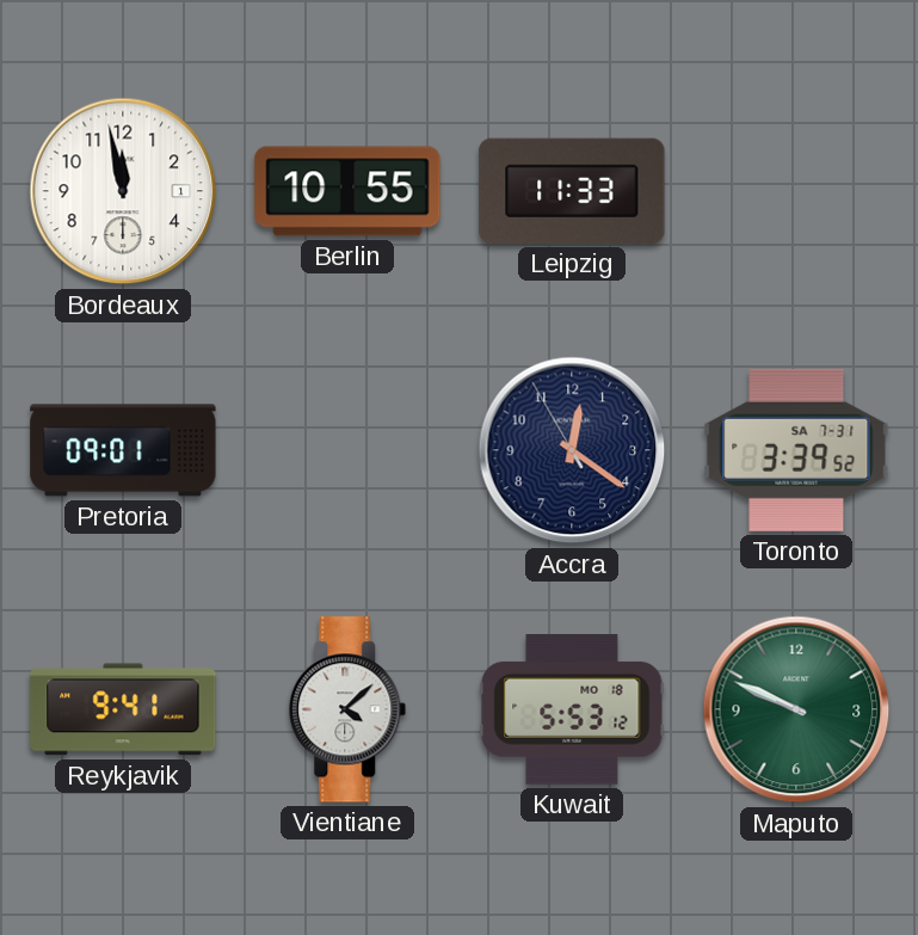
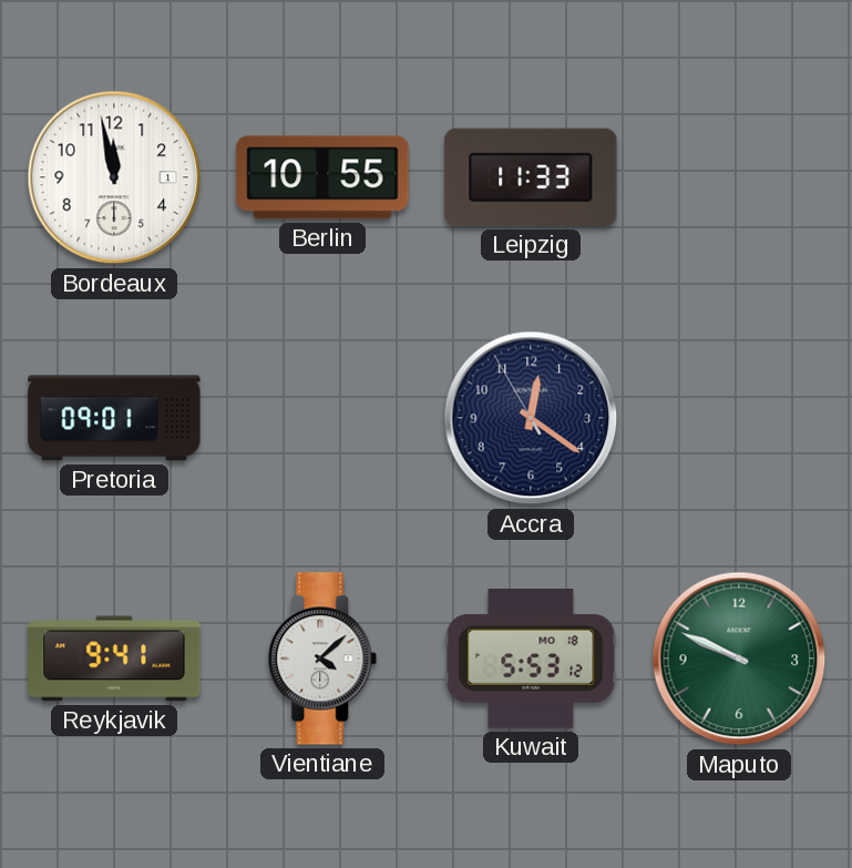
Toronto: 3:39 -> none
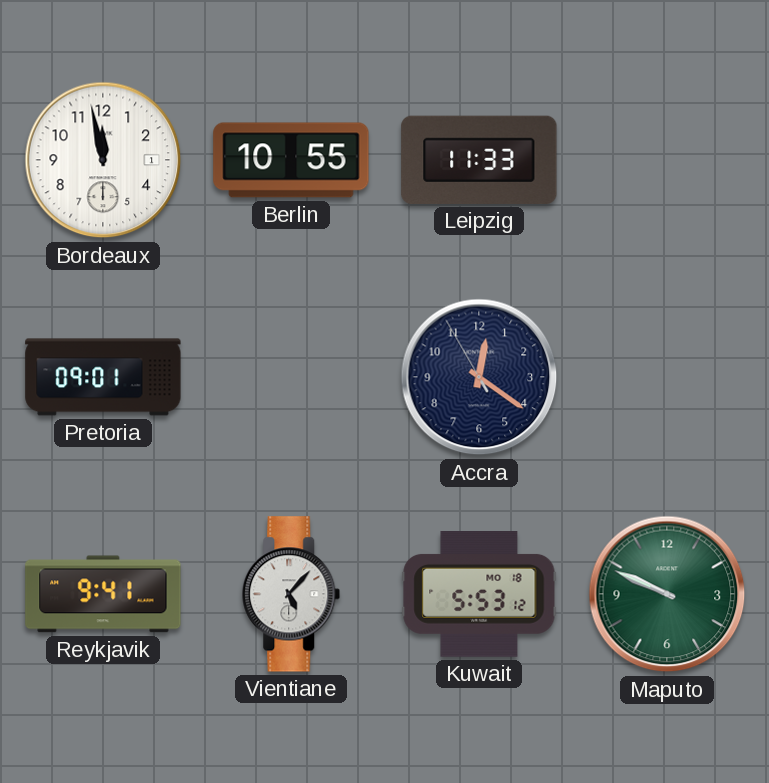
Vientiane: 4:08 -> 5:07
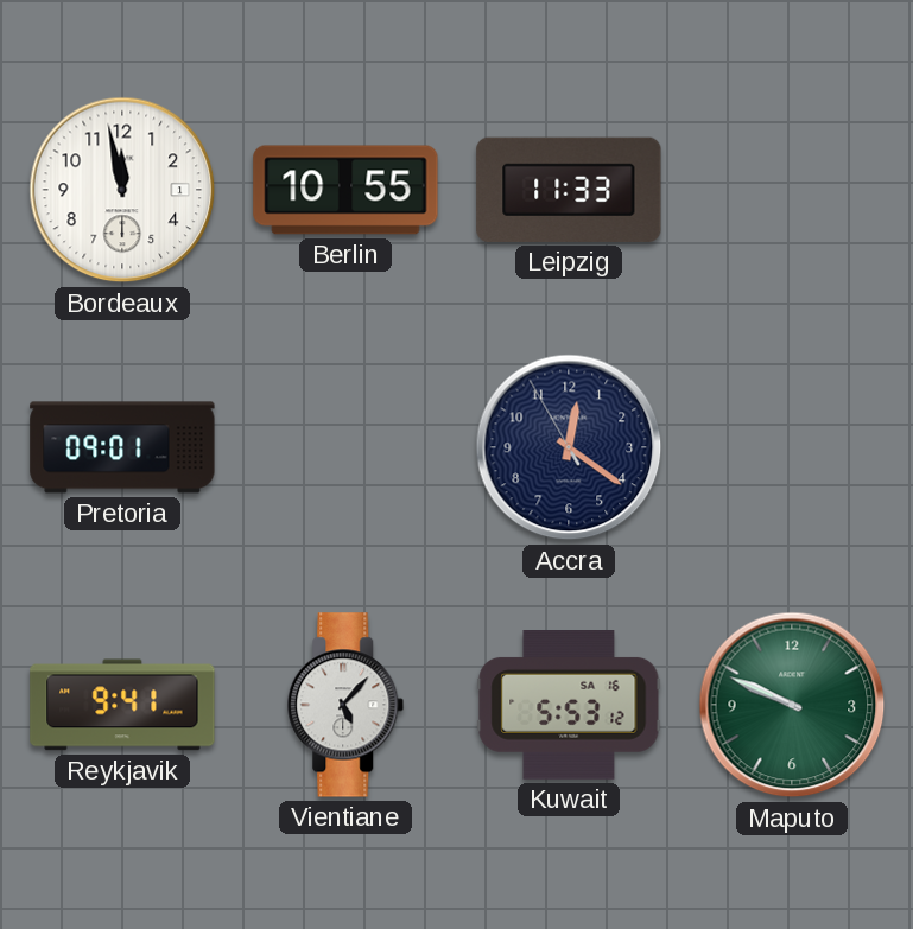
Kuwait date: MO 18 -> SA 16
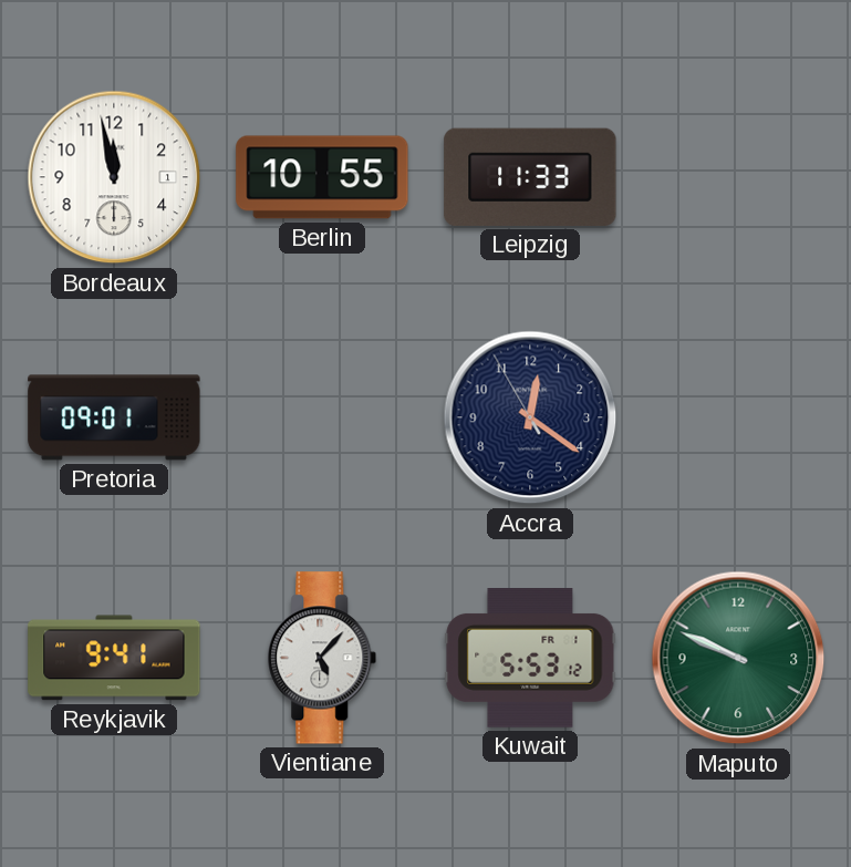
Kuwait date: SA 16 -> FR 1
